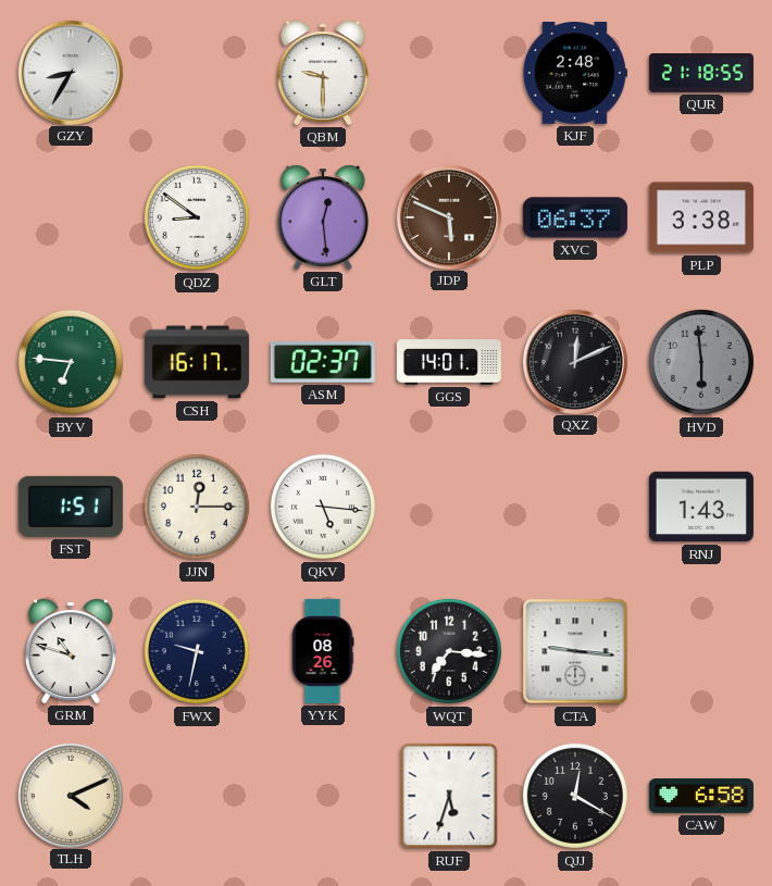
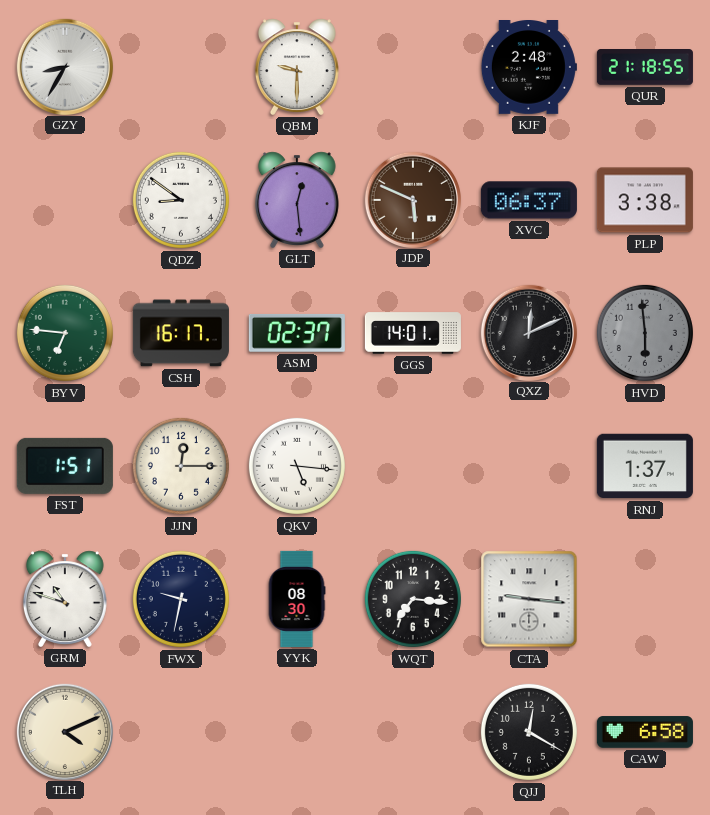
RNJ: 1:43 -> 1:37
YYK: 08:26 -> 08:30
RUF: 5:33 -> none
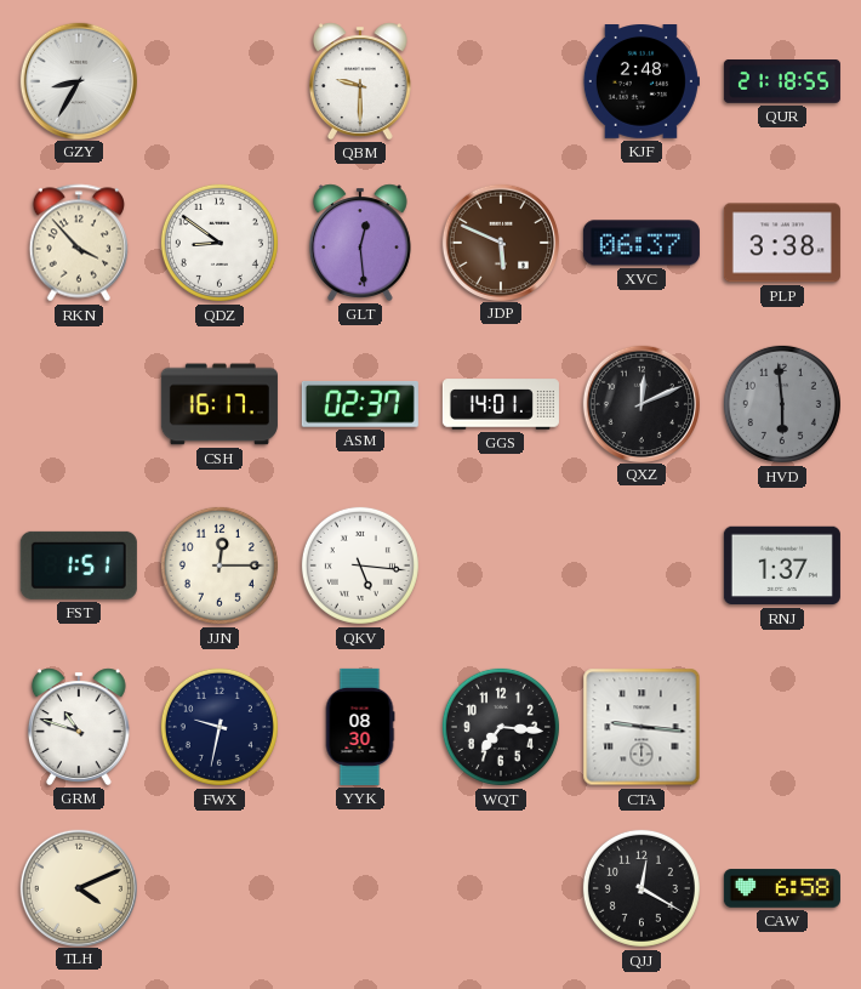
RKN: none -> 3:53
BYV: 6:46 -> none
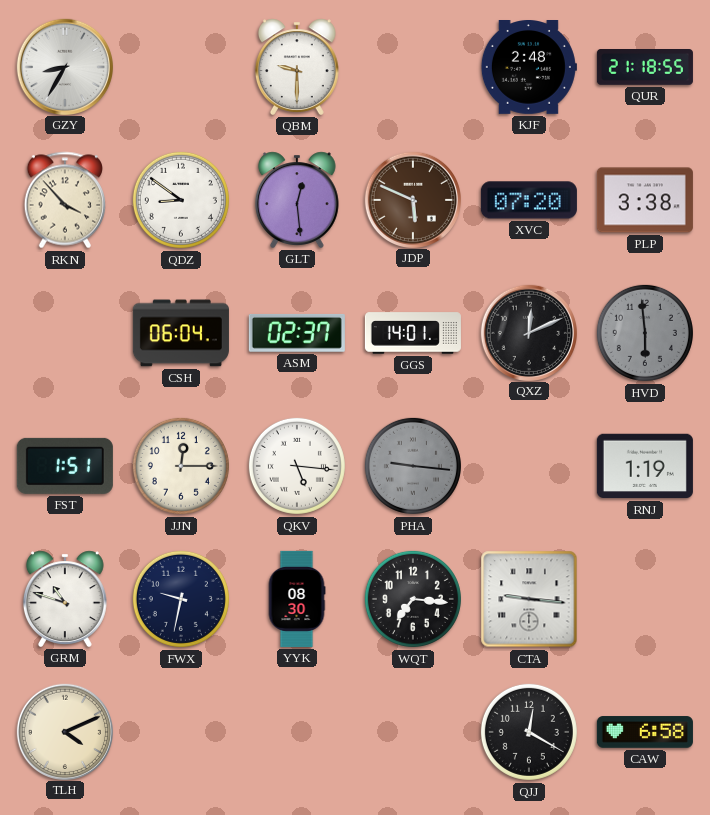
XVC: 06:37 -> 07:20
CSH: 16:17 -> 06:04
PHA: none -> 9:16
RNJ: 1:37 -> 1:19
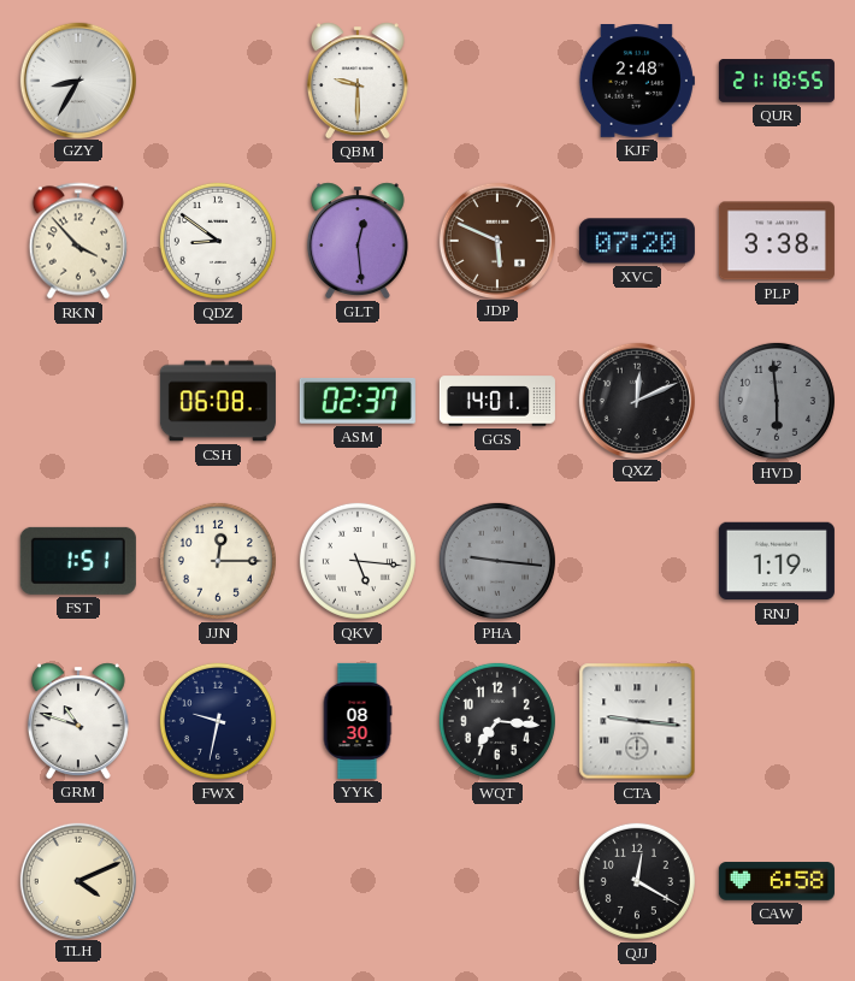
CSH: 06:04 -> 06:08
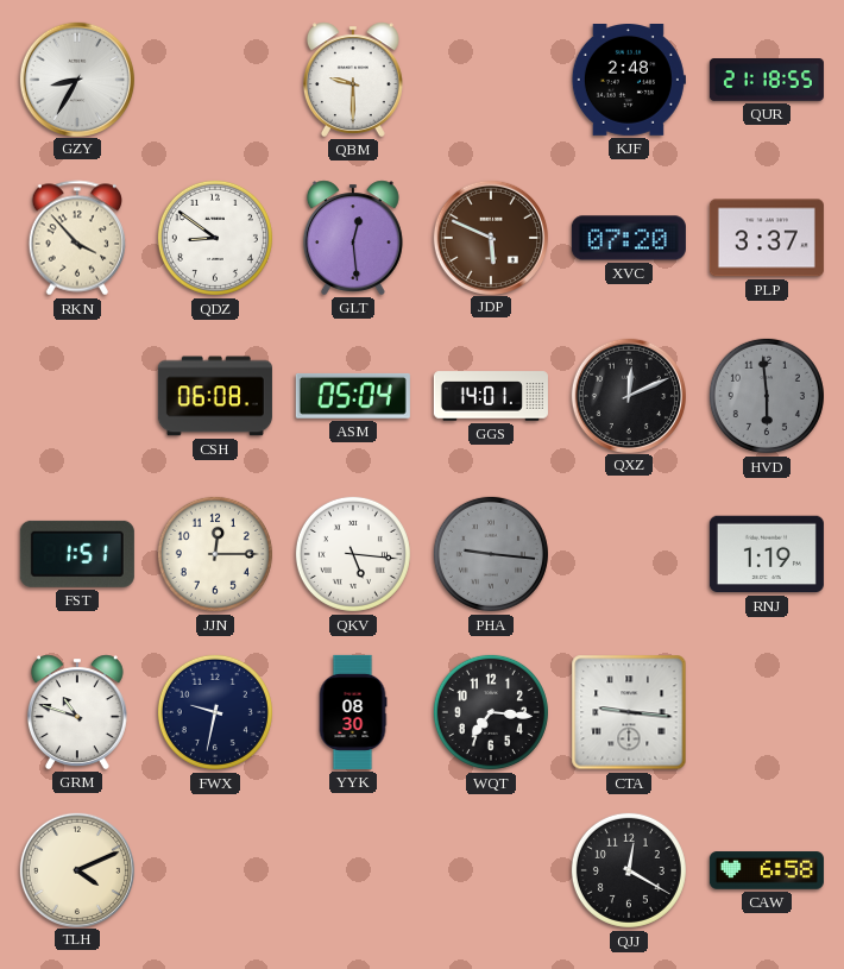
PLP: 3:38 -> 3:37
ASM: 02:37 -> 05:04
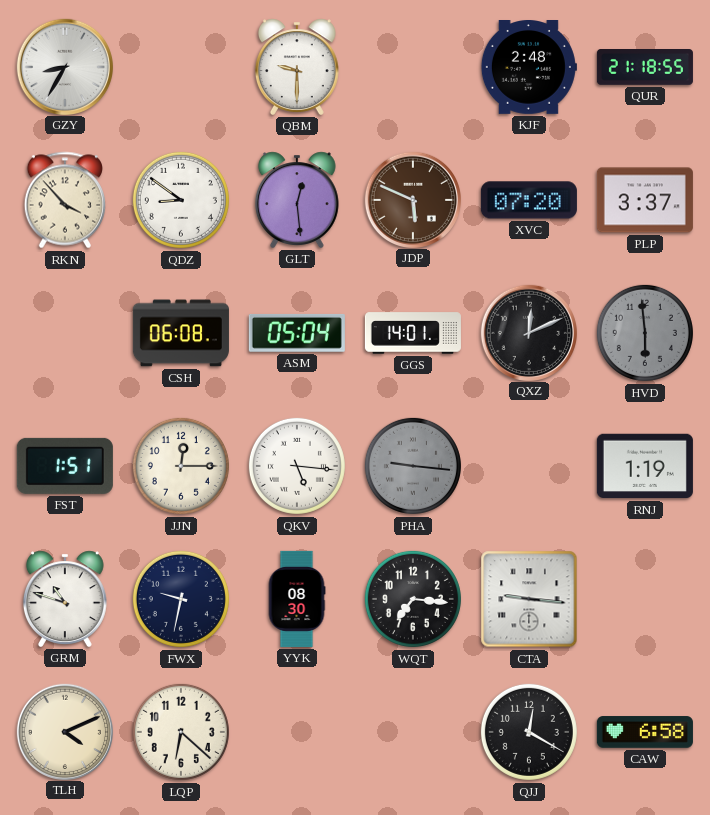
LQP: none -> 6:22
